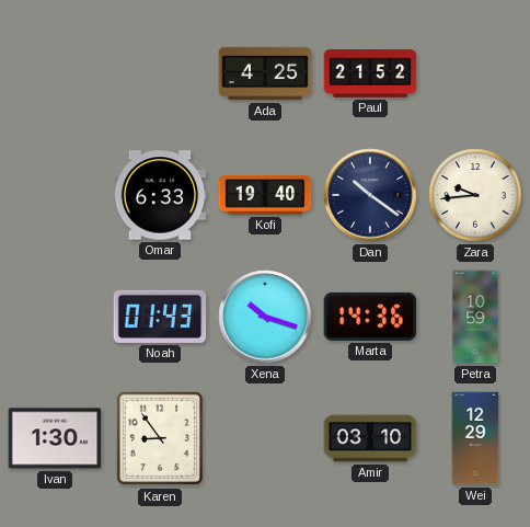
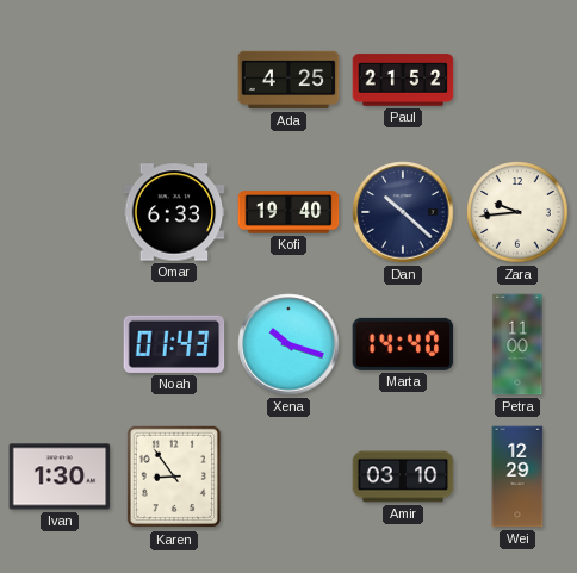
Dan: 10:21 -> 10:22
Marta: 14:36 -> 14:40
Petra: 10:59 -> 11:00
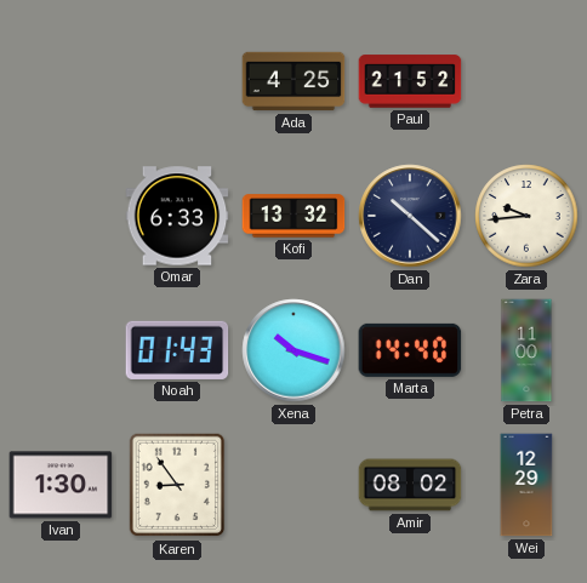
Kofi: 19:40 -> 13:32
Amir: 03:10 -> 08:02
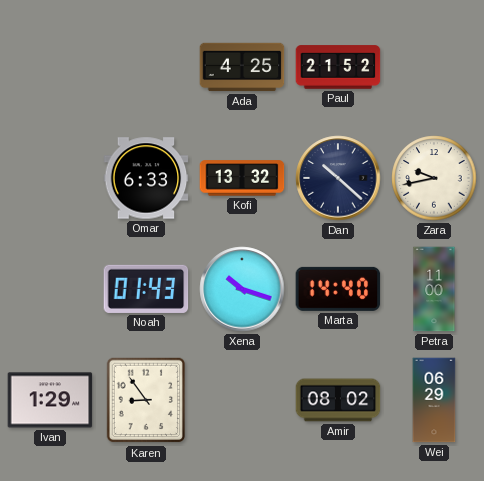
Zara: 9:44 -> 9:43
Ivan: 1:30 -> 1:29
Wei: 12:29 -> 06:29
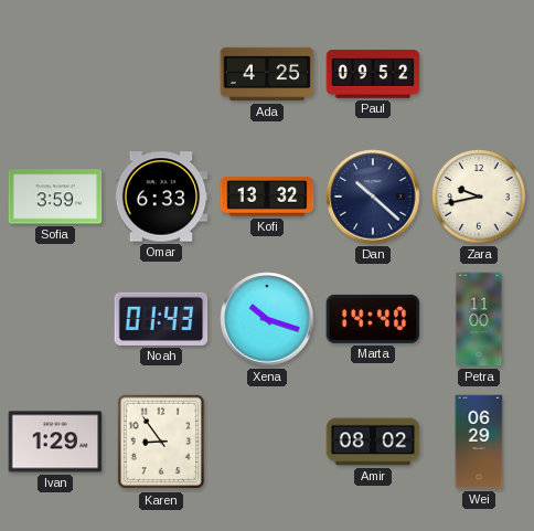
Paul: 21:52 -> 09:52
Sofia: none -> 3:59
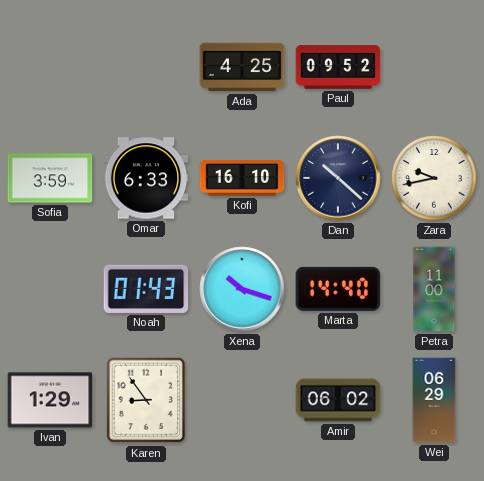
Kofi: 13:32 -> 16:10
Amir: 08:02 -> 06:02
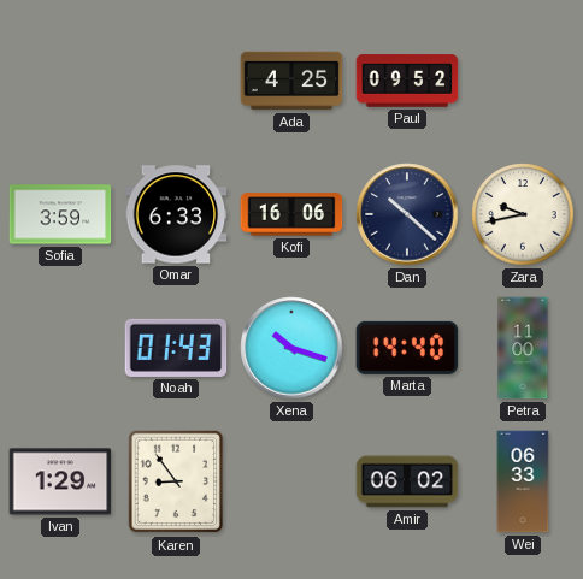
Kofi: 16:10 -> 16:06
Wei: 06:29 -> 06:33
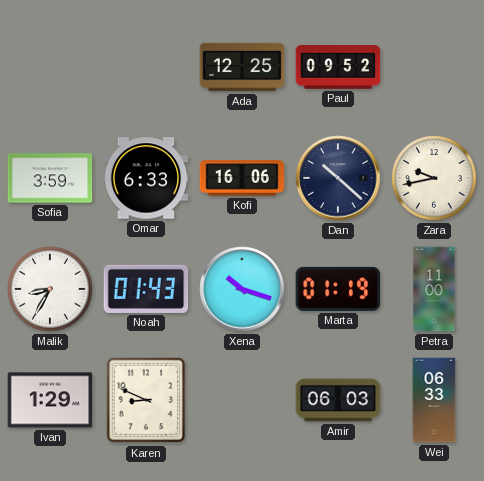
Ada: 4:25 -> 12:25
Malik: none -> 8:35
Marta: 14:40 -> 01:19
Karen: 8:54 -> 8:49
Amir: 06:02 -> 06:03
